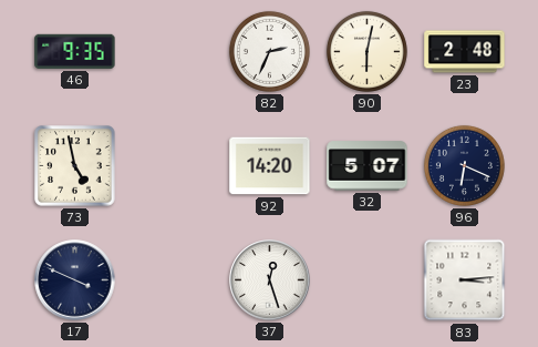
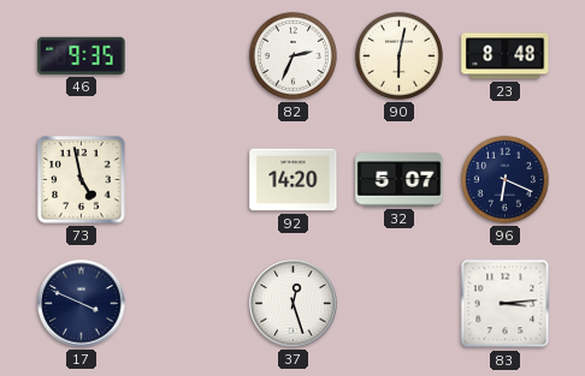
23: 2:48 -> 8:48
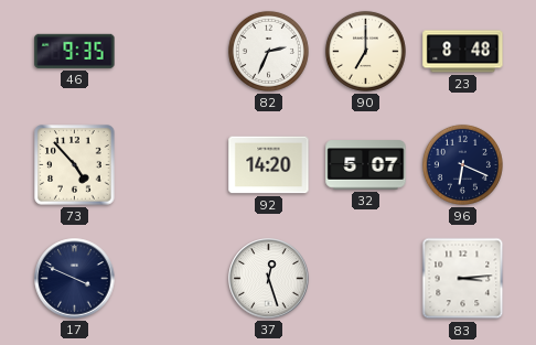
90: 6:02 -> 7:00
73: 4:58 -> 4:53
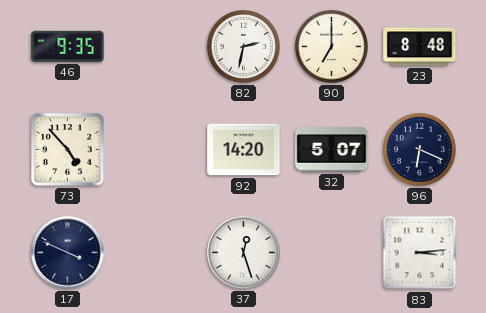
82: 2:34 -> 2:32
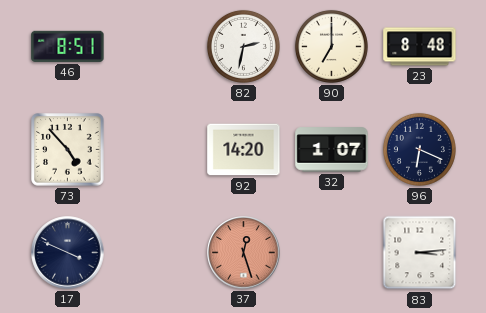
46: 9:35 -> 8:51
32: 5:07 -> 1:07
37 dial: white -> salmon
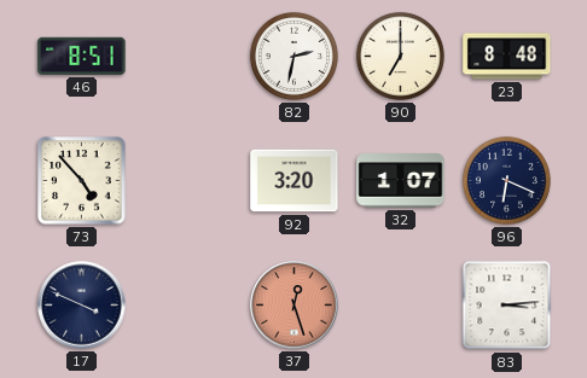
92: 14:20 -> 3:20
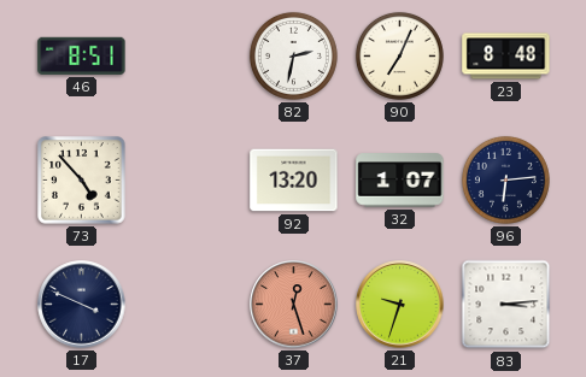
90: 7:00 -> 7:04
92: 3:20 -> 13:20
96: 6:19 -> 6:14
21: none -> 9:33
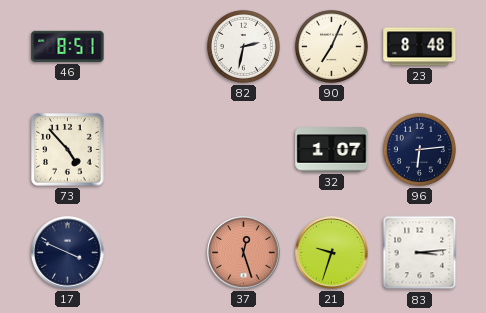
92: 13:20 -> none
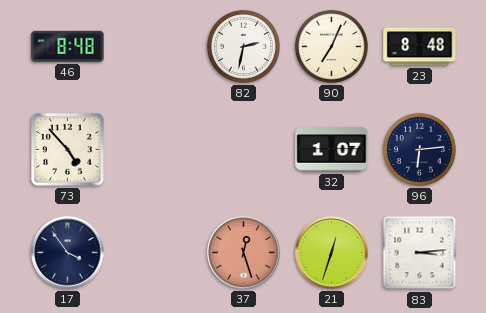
46: 8:51 -> 8:48
17: 3:49 -> 3:54
21: 9:33 -> 12:33
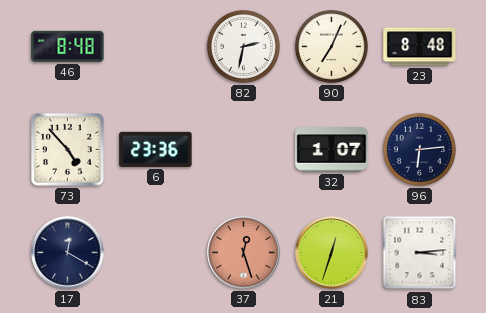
6: none -> 23:36
17: 3:54 -> 12:20
